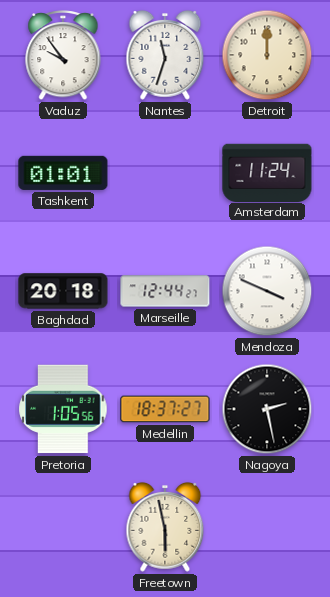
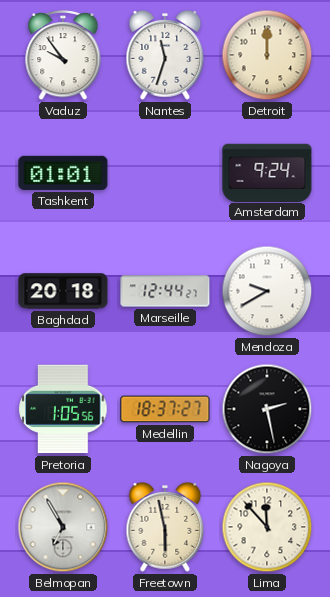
Amsterdam: 11:24 -> 9:24
Mendoza: 3:49 -> 9:40
Belmopan: none -> 6:55
Lima: none -> 11:53
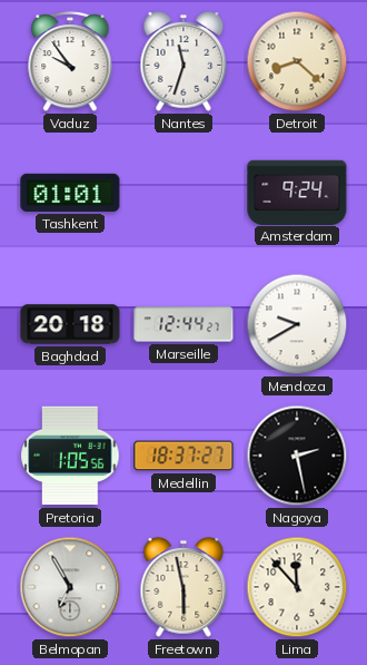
Detroit: 12:00 -> 8:22
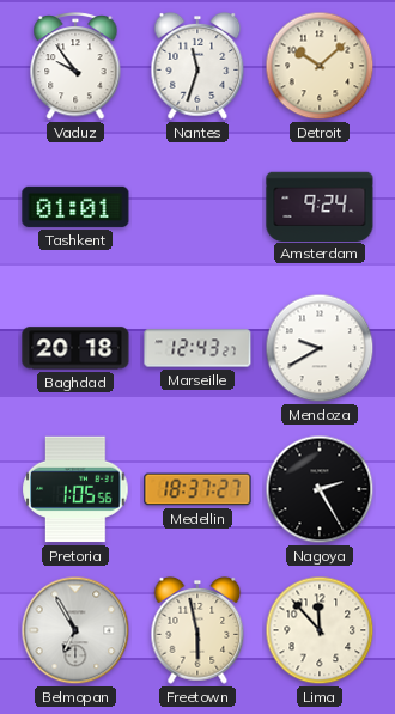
Detroit: 8:22 -> 10:08
Marseille: 12:44 -> 12:43
Nagoya: 2:28 -> 2:25
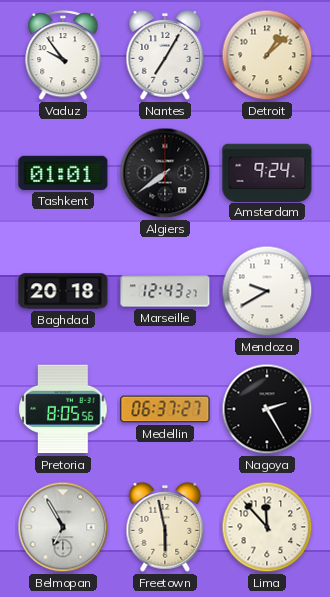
Nantes: 11:33 -> 7:05
Detroit: 10:08 -> 1:08
Algiers: none -> 7:39
Pretoria: 1:05 -> 8:05
Medellin: 18:37 -> 06:37
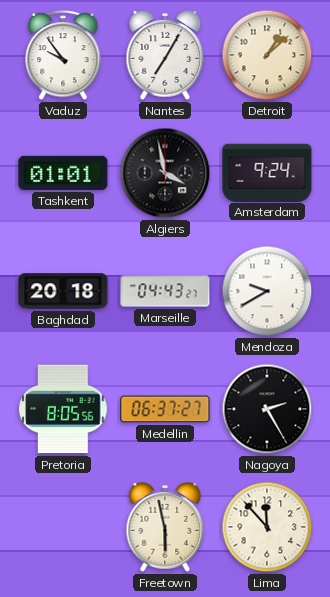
Algiers: 7:39 -> 3:58
Marseille: 12:43 -> 04:43
Belmopan: 6:55 -> none
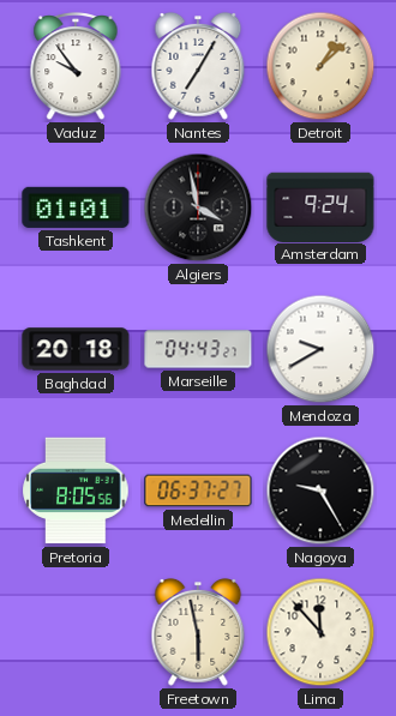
Nagoya: 2:25 -> 9:25
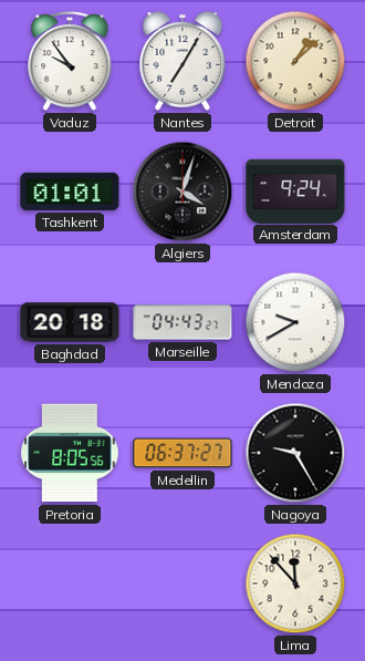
Algiers: 3:58 -> 4:03
Freetown: 5:58 -> none
